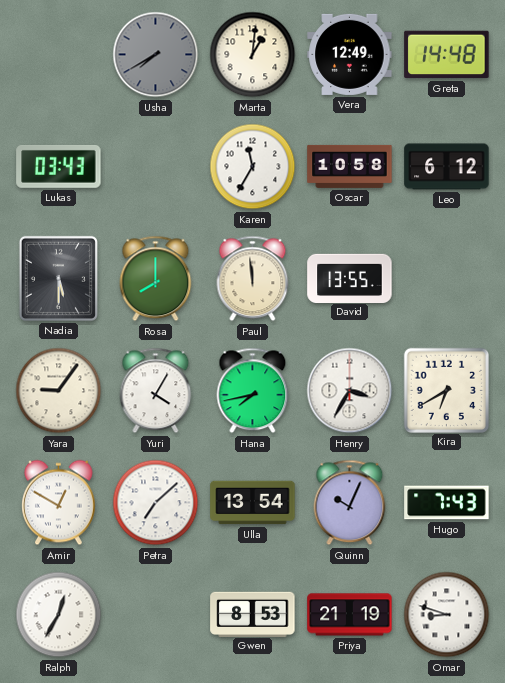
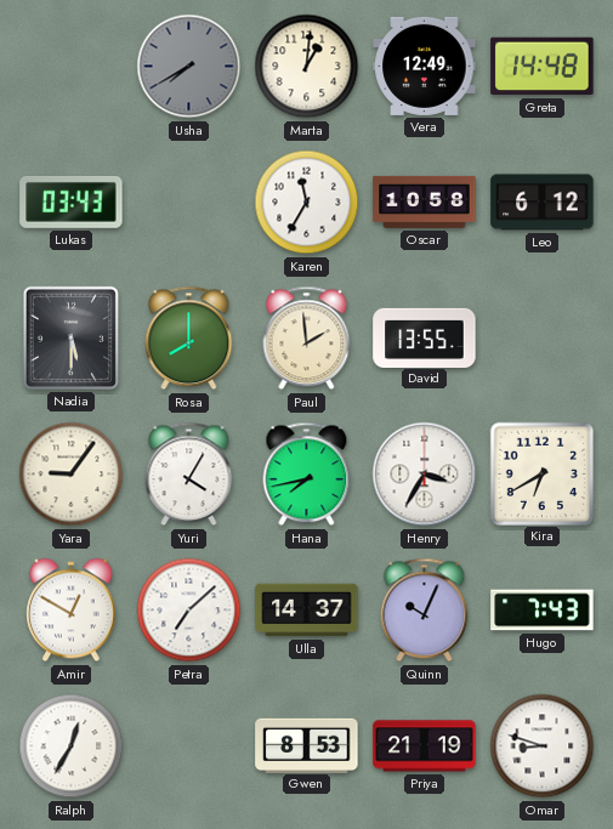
Paul: 11:59 -> 1:59
Ulla: 13:54 -> 14:37
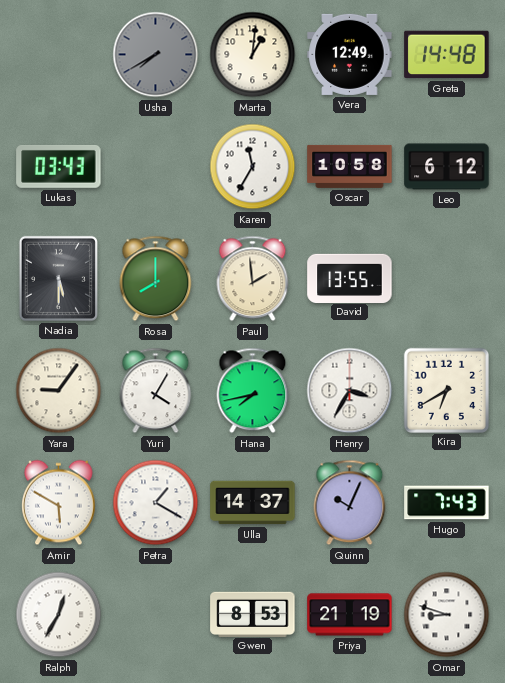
Amir: 12:50 -> 5:50
Petra: 7:08 -> 1:20
